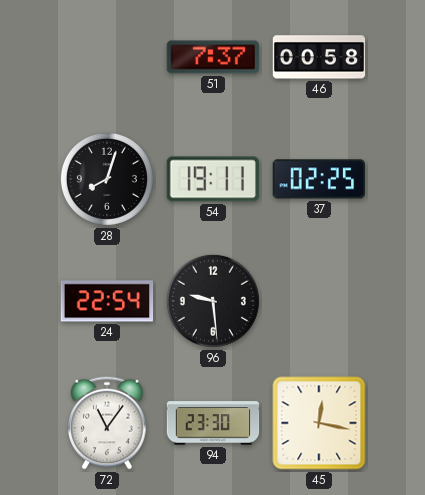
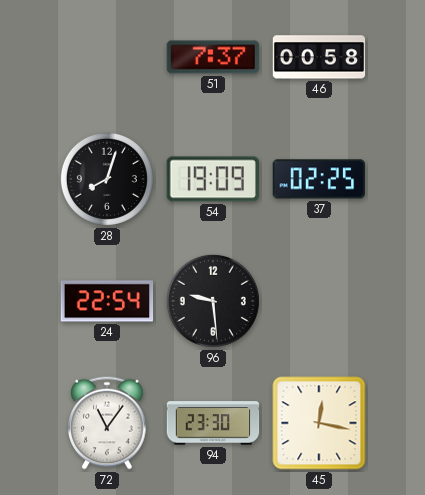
54: 19:11 -> 19:09
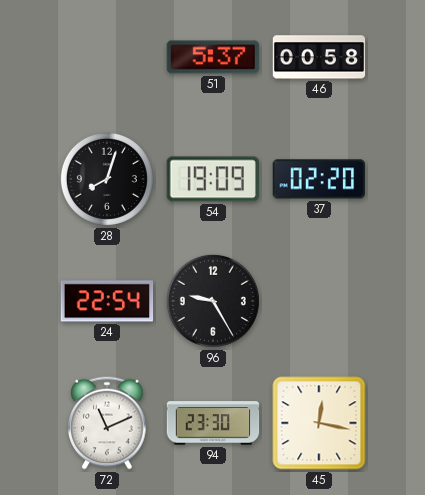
51: 7:37 -> 5:37
37: 02:25 -> 02:20
96: 9:29 -> 9:25
72: 11:06 -> 11:11
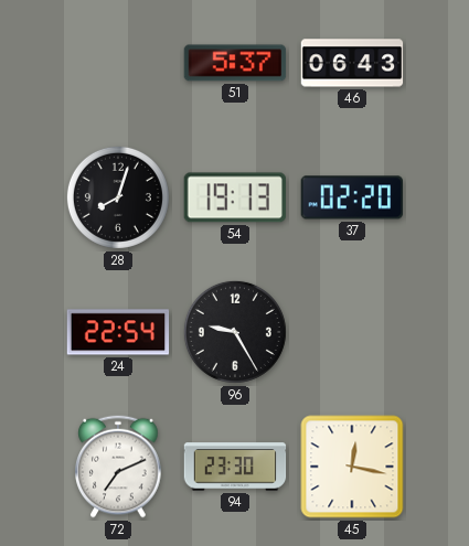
46: 00:58 -> 06:43
54: 19:09 -> 19:13
72: 11:11 -> 7:11
